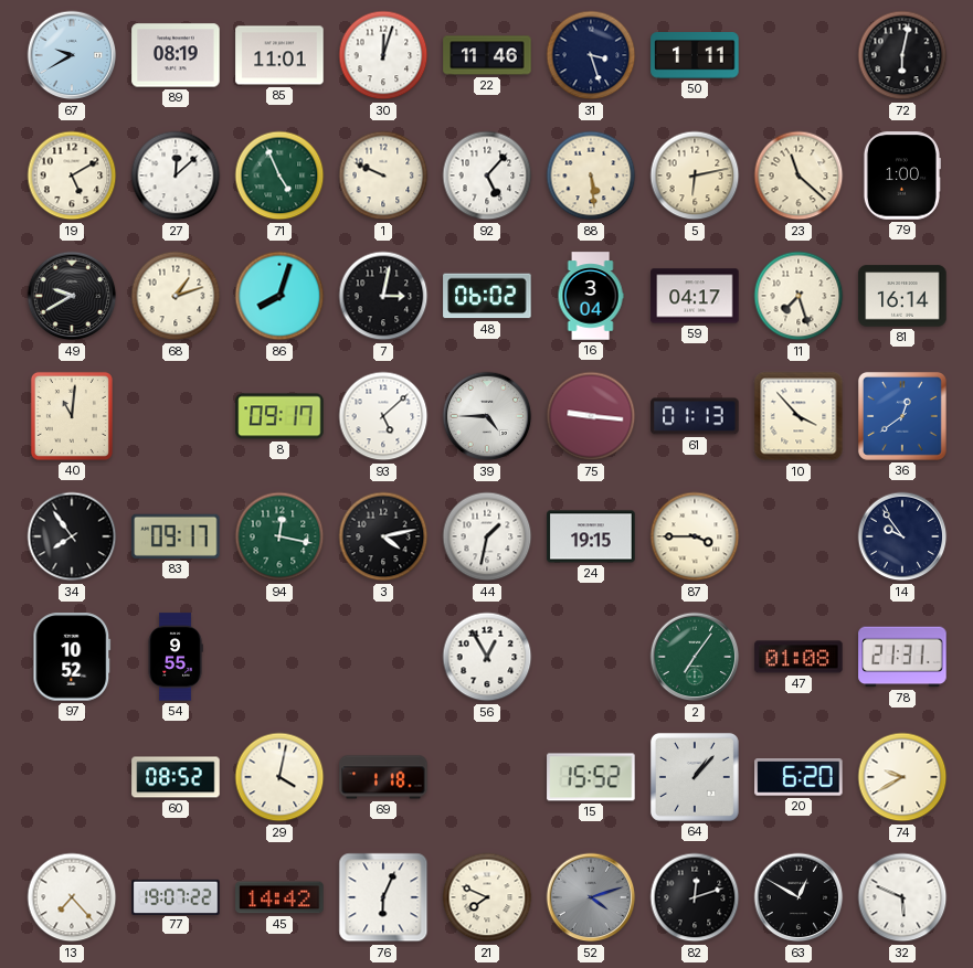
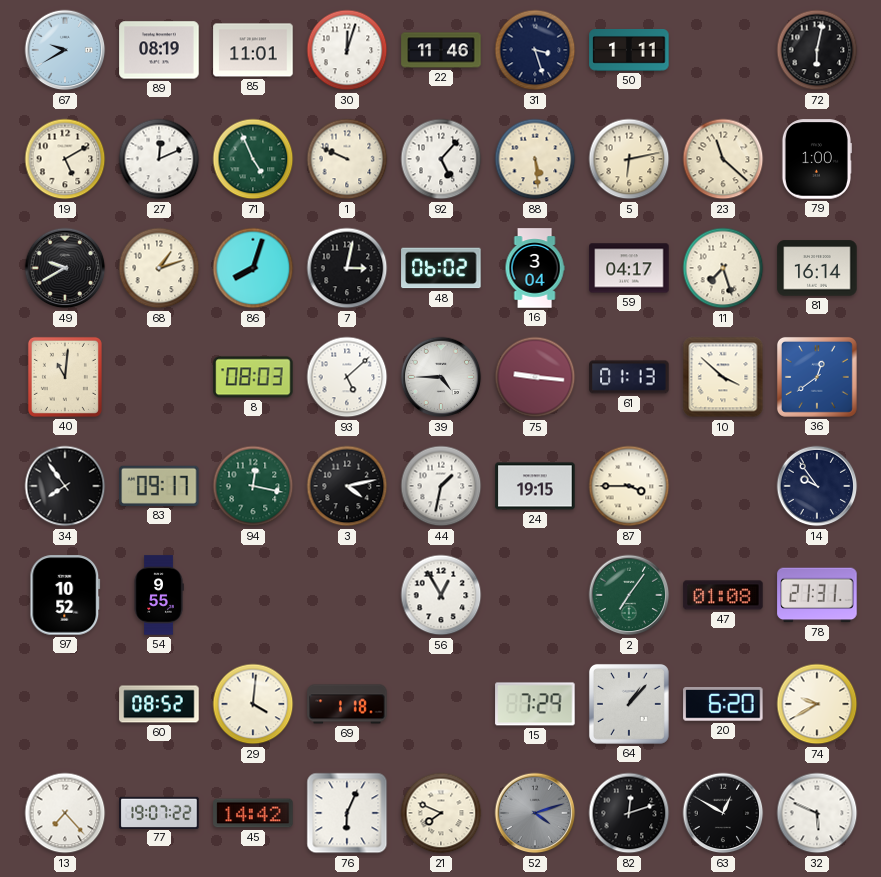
27: 12:08 -> 12:11
8: 09:17 -> 08:03
10: 3:53 -> 3:52
29: 4:02 -> 4:01
15: 15:52 -> 7:29
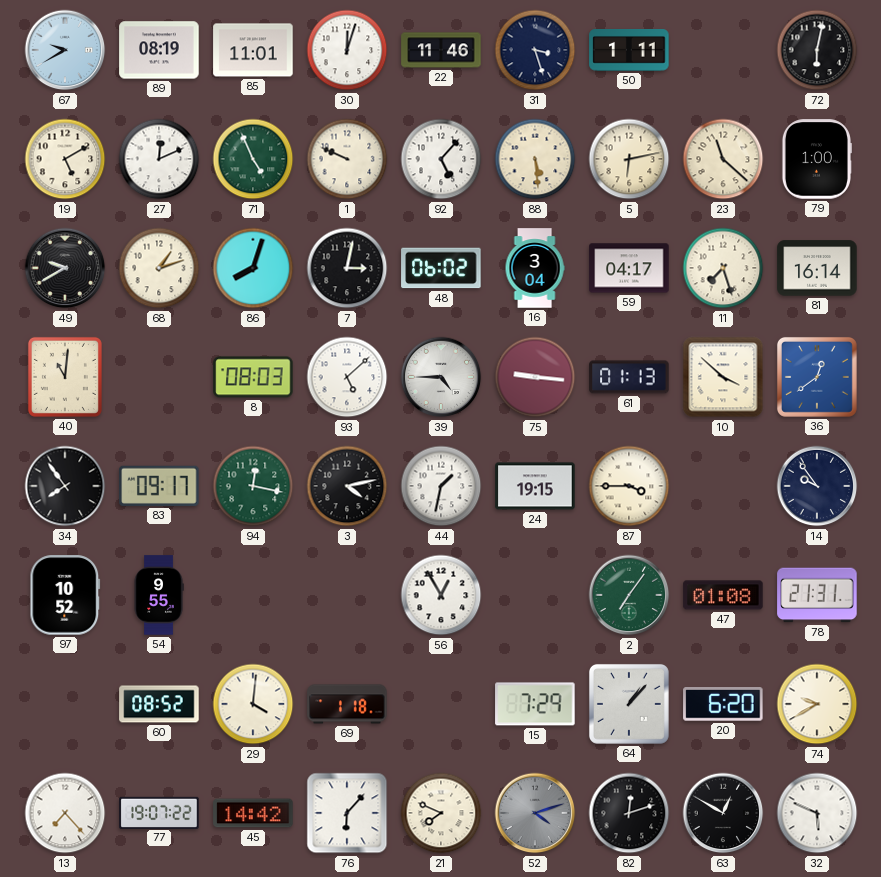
76: 6:04 -> 6:07
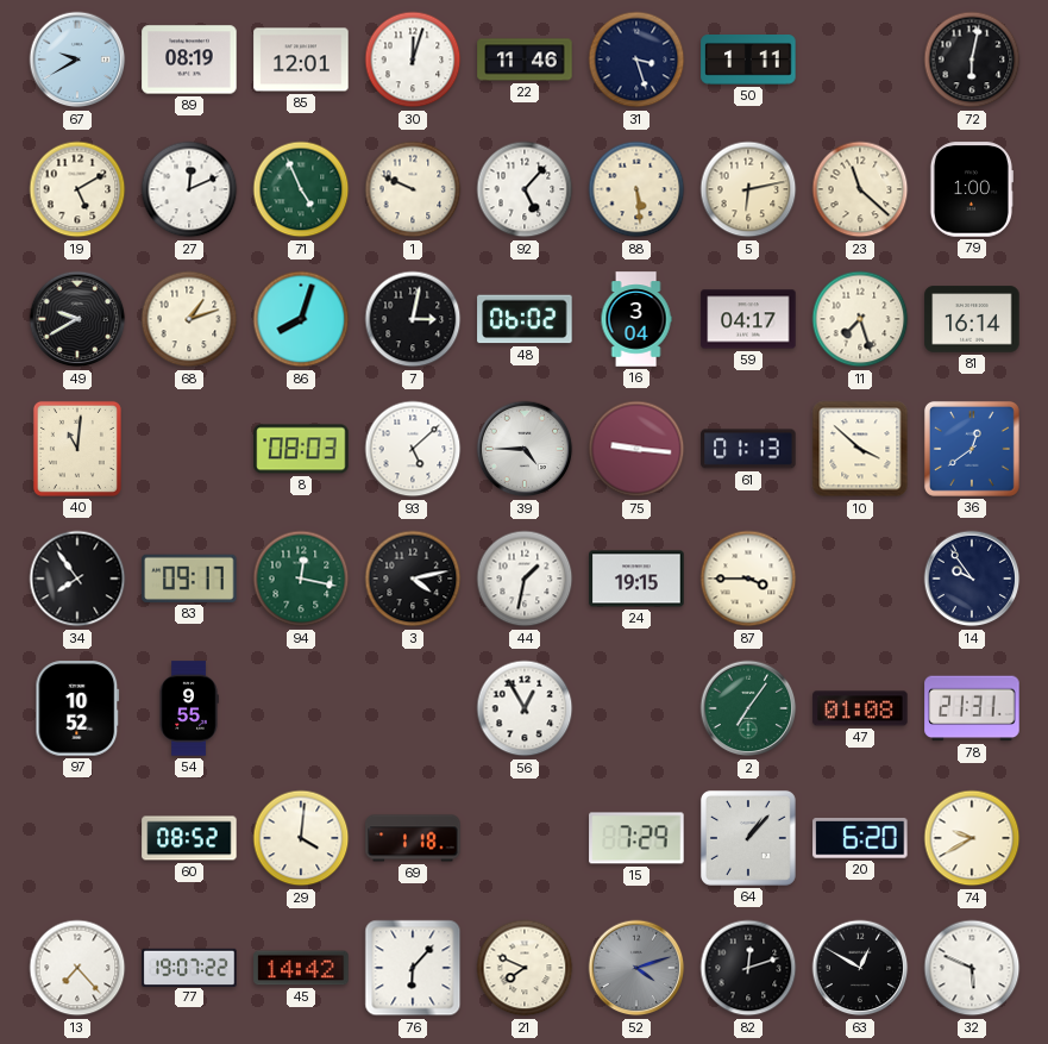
85: 11:01 -> 12:01
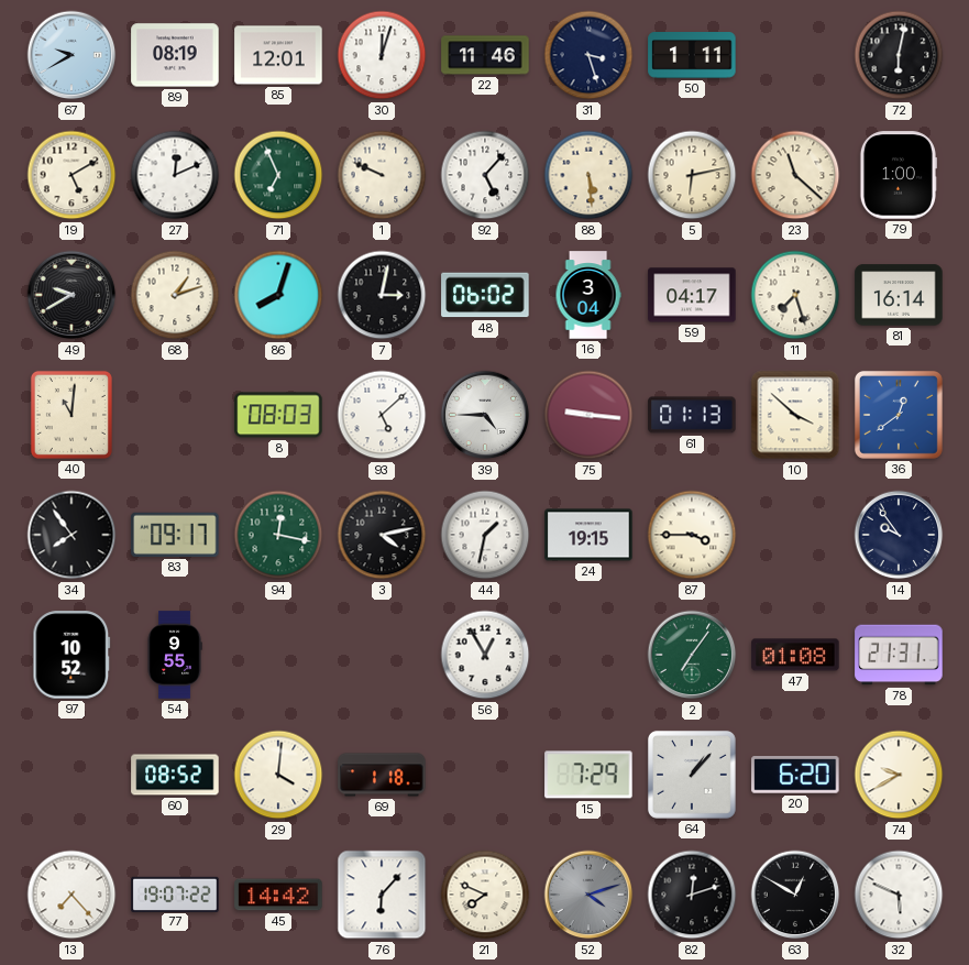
71: 4:56 -> 6:56
